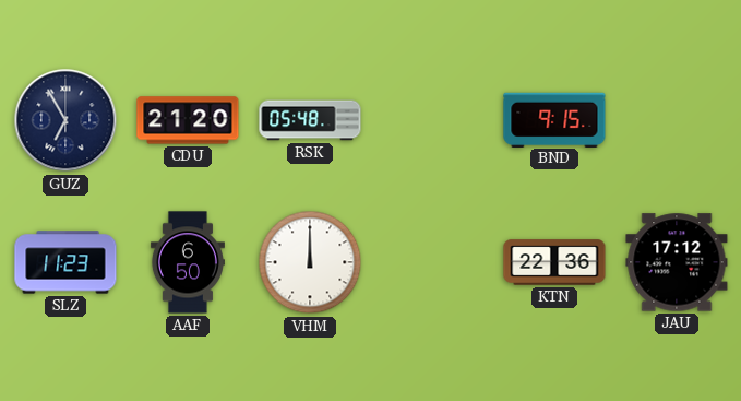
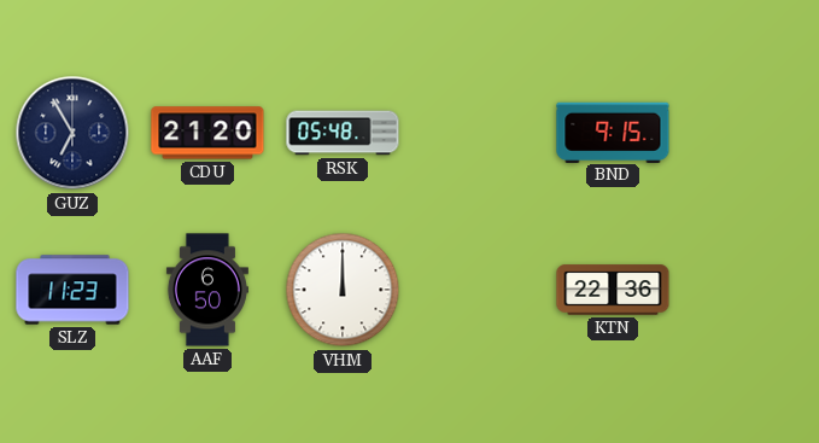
JAU: 17:12 -> none
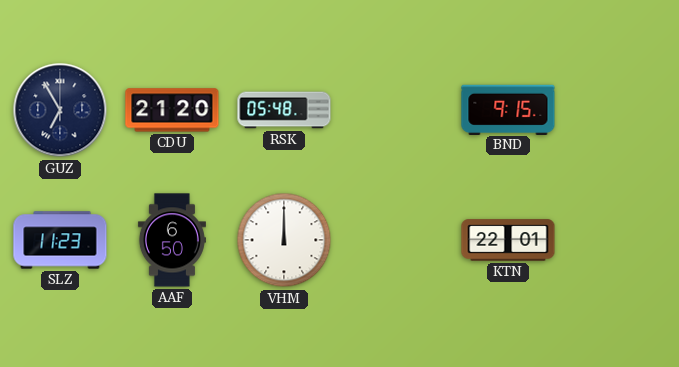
KTN: 22:36 -> 22:01
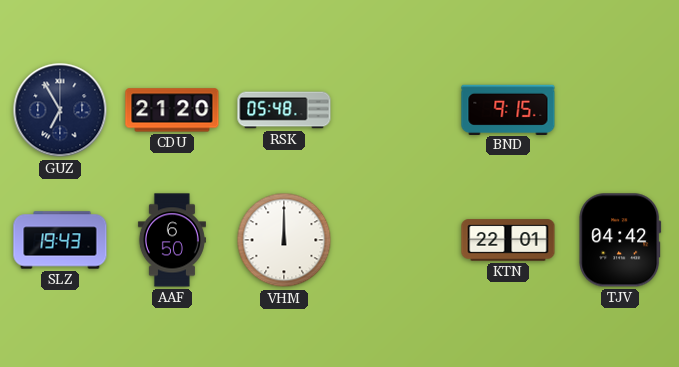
SLZ: 11:23 -> 19:43
TJV: none -> 04:42
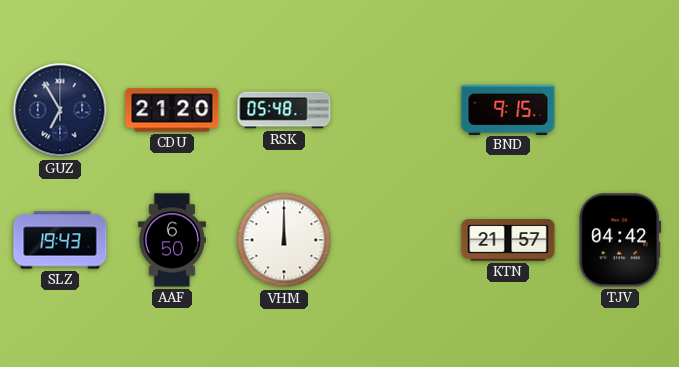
KTN: 22:01 -> 21:57
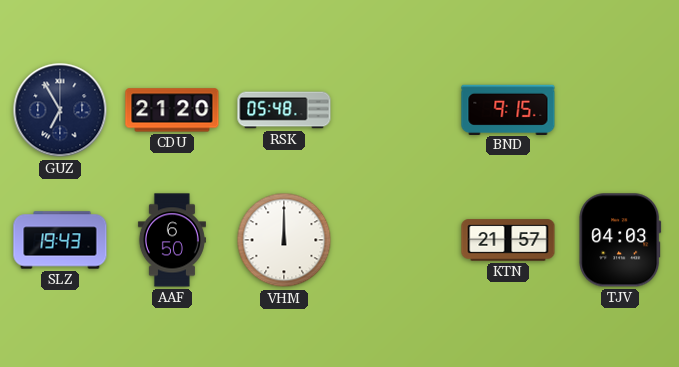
TJV: 04:42 -> 04:03
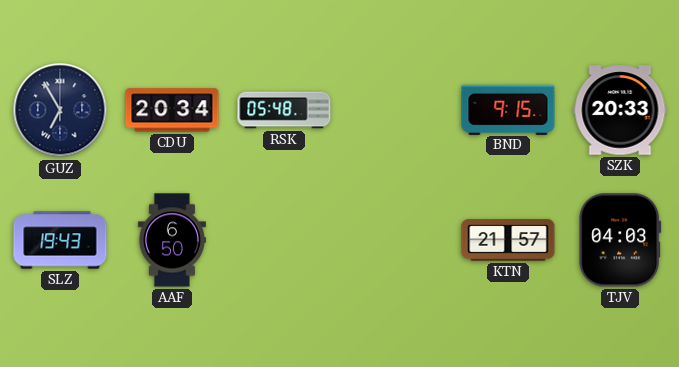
CDU: 21:20 -> 20:34
SZK: none -> 20:33
VHM: 12:00 -> none
